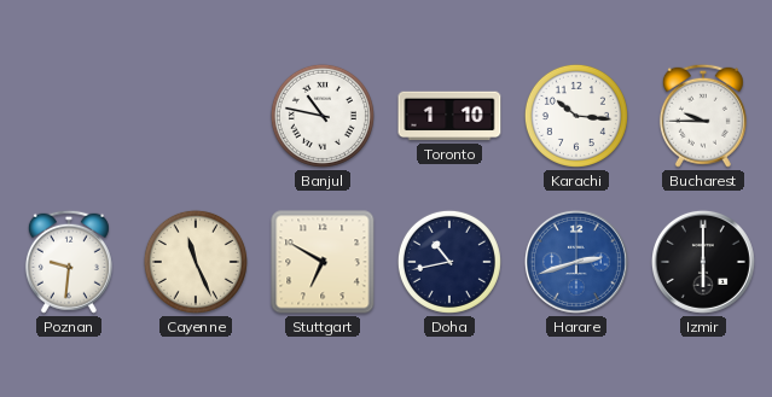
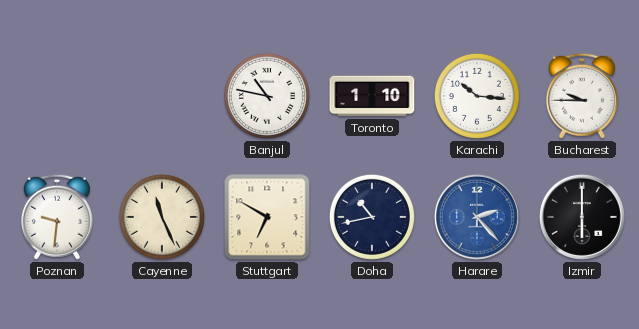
Harare: 2:42 -> 2:23
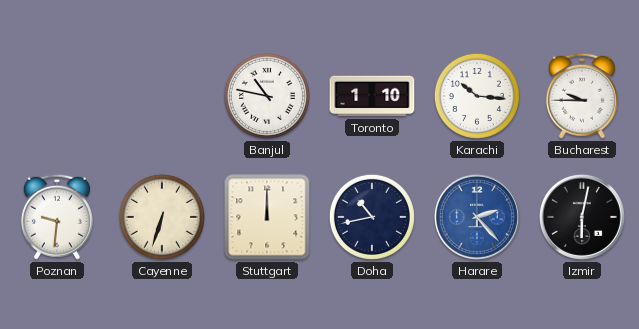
Cayenne: 11:26 -> 6:33
Stuttgart: 6:50 -> 12:00
Izmir: 6:00 -> 6:02
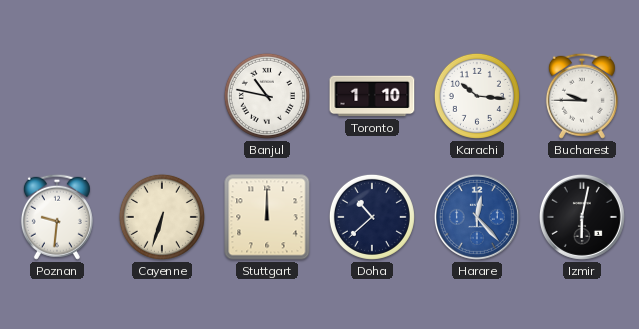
Doha: 10:43 -> 10:38
Harare: 2:23 -> 12:23
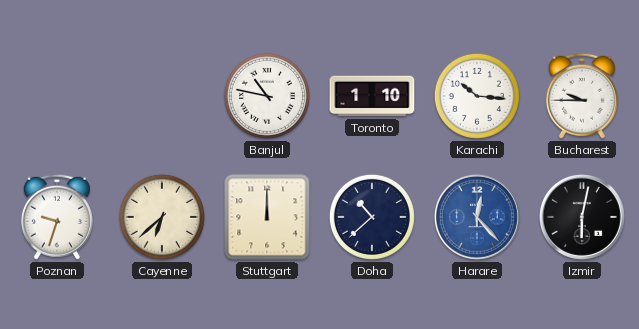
Poznan: 9:31 -> 9:33
Cayenne: 6:33 -> 6:38
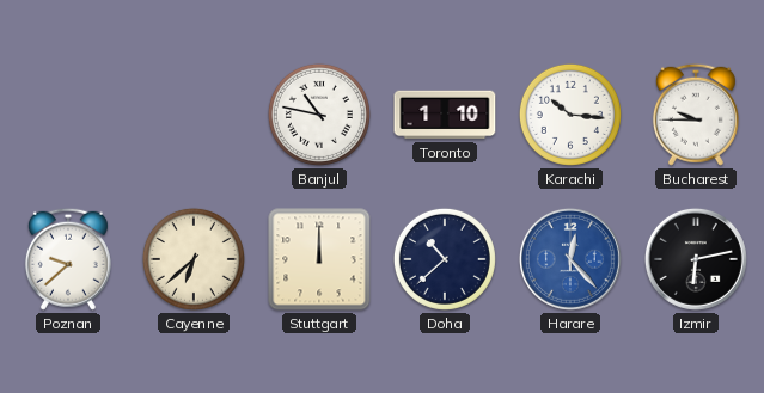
Poznan: 9:33 -> 9:38
Izmir: 6:02 -> 6:13
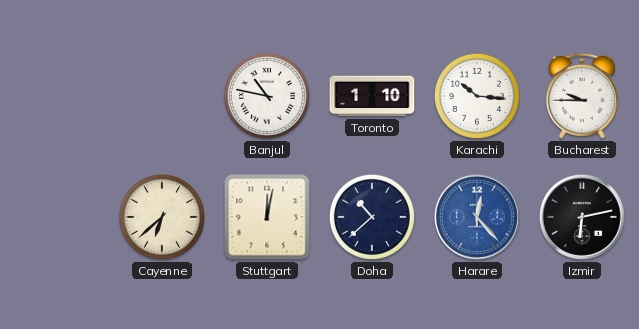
Poznan: 9:38 -> none
Stuttgart: 12:00 -> 12:02
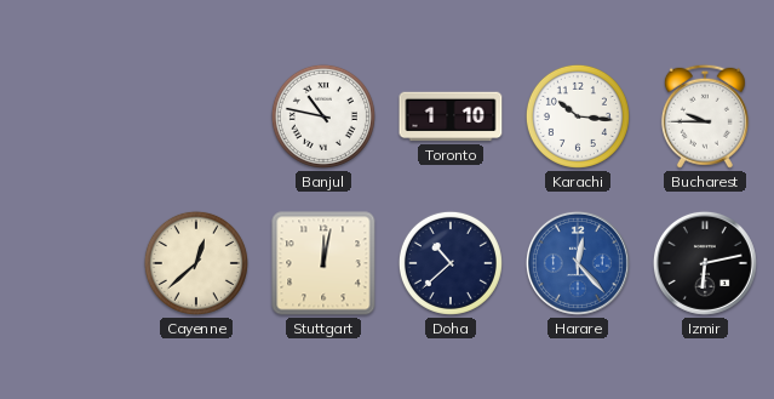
Cayenne: 6:38 -> 12:38
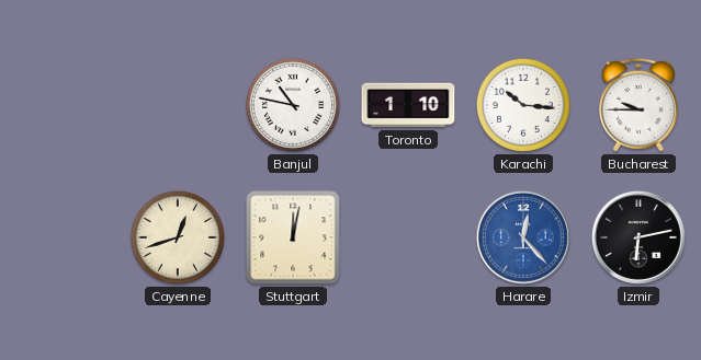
Cayenne: 12:38 -> 12:42
Doha: 10:38 -> none
